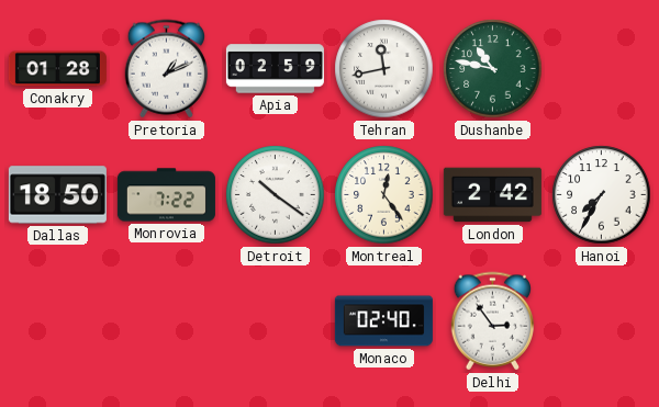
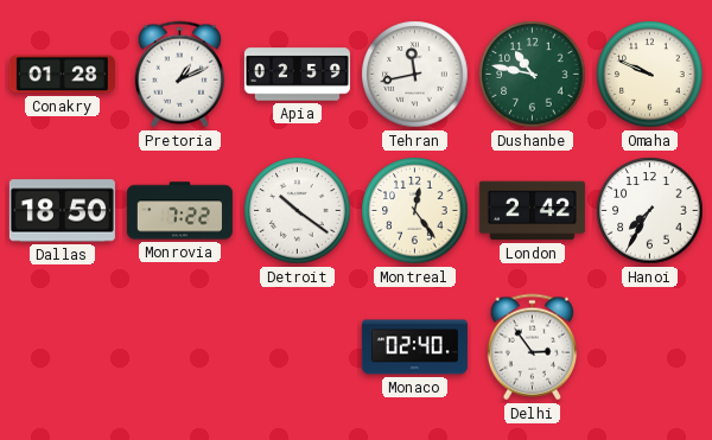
Omaha: none -> 9:49
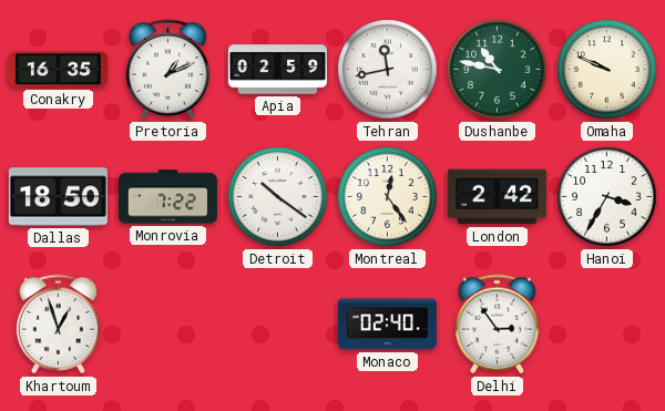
Conakry: 01:28 -> 16:35
Hanoi: 7:35 -> 3:35
Khartoum: none -> 12:57
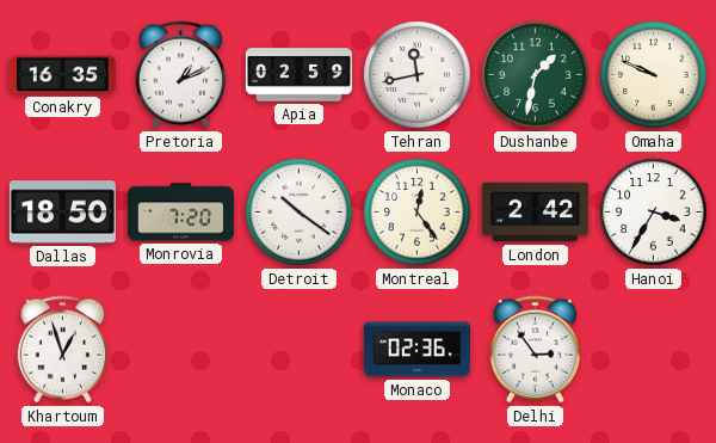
Dushanbe: 10:47 -> 1:32
Monrovia: 7:22 -> 7:20
Monaco: 02:40 -> 02:36
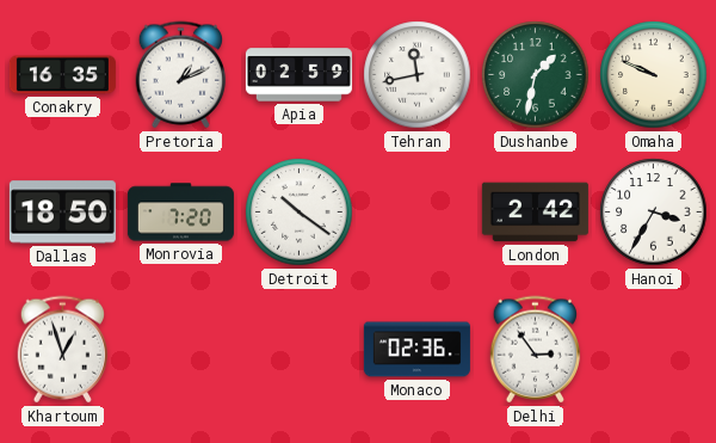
Montreal: 12:24 -> none
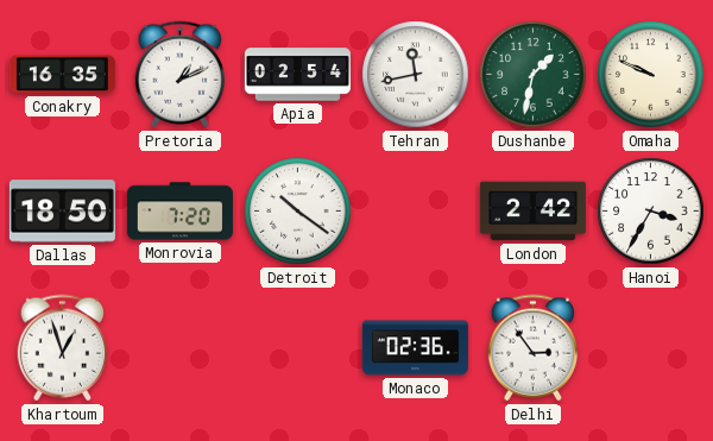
Apia: 02:59 -> 02:54
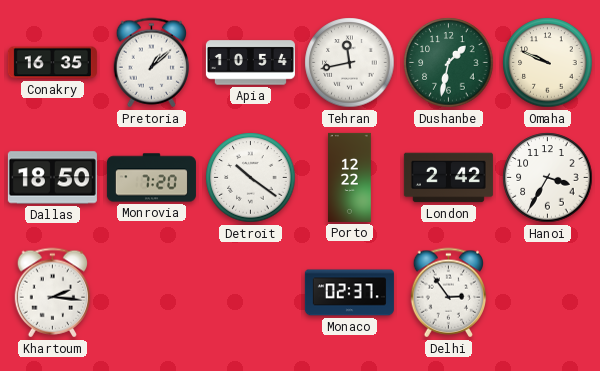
Pretoria: 1:11 -> 1:08
Apia: 02:54 -> 10:54
Porto: none -> 12:22
Khartoum: 12:57 -> 2:16
Monaco: 02:36 -> 02:37
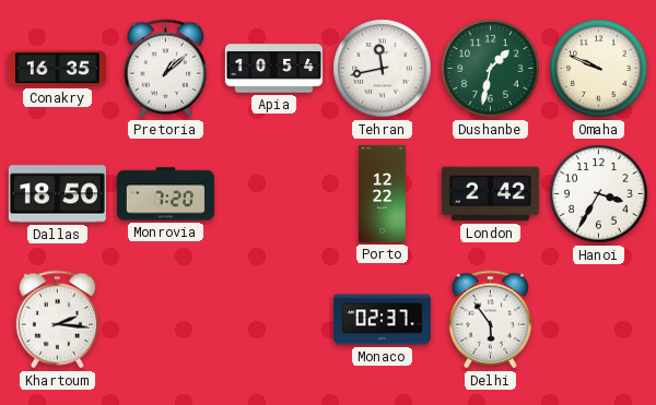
Detroit: 10:21 -> none
Delhi: 2:54 -> 5:54
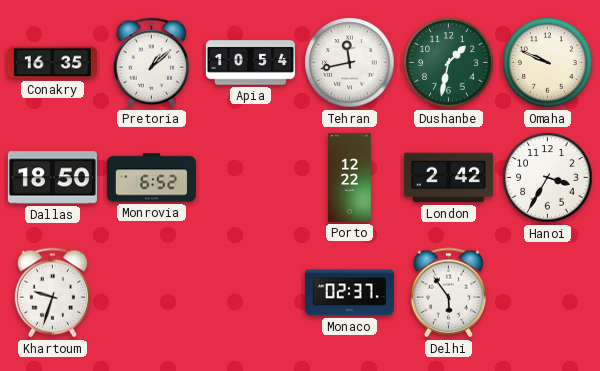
Monrovia: 7:20 -> 6:52
Khartoum: 2:16 -> 9:33
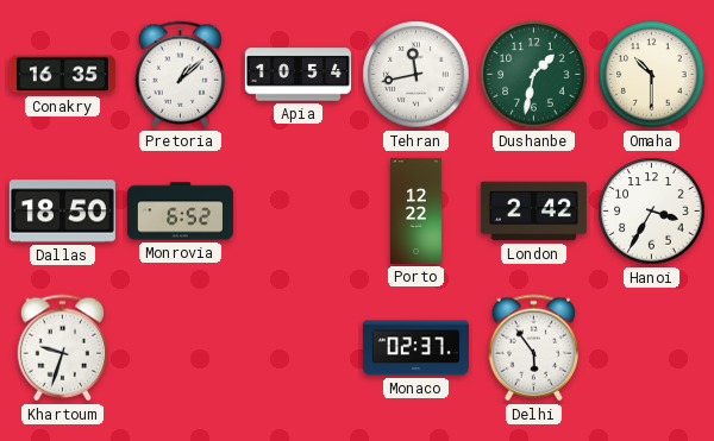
Omaha: 9:49 -> 10:30
